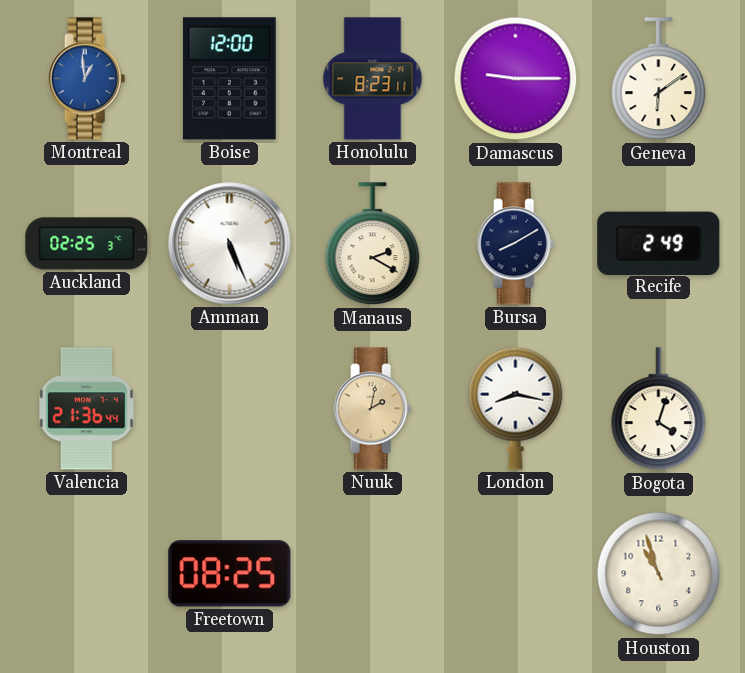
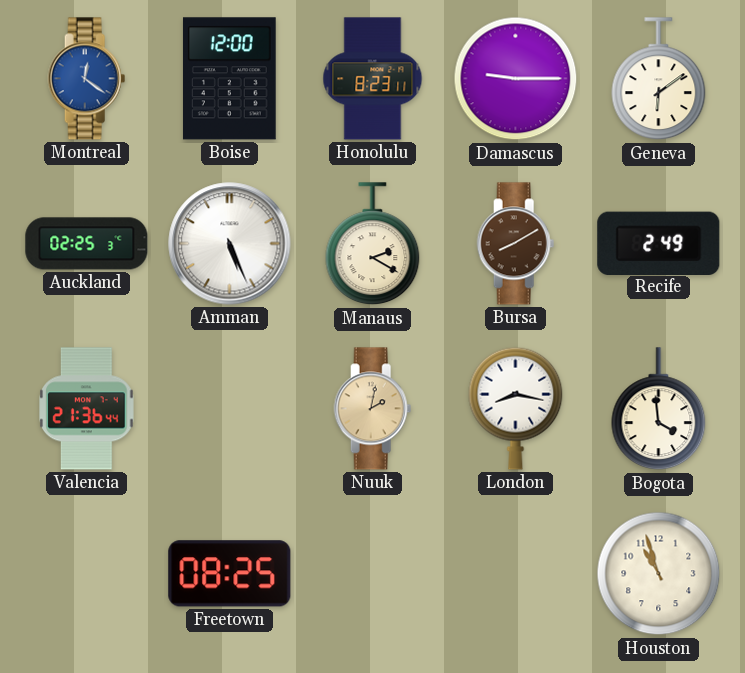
Montreal: 12:59 -> 12:21
Bursa dial: navy -> brown
Bogota: 4:03 -> 3:59
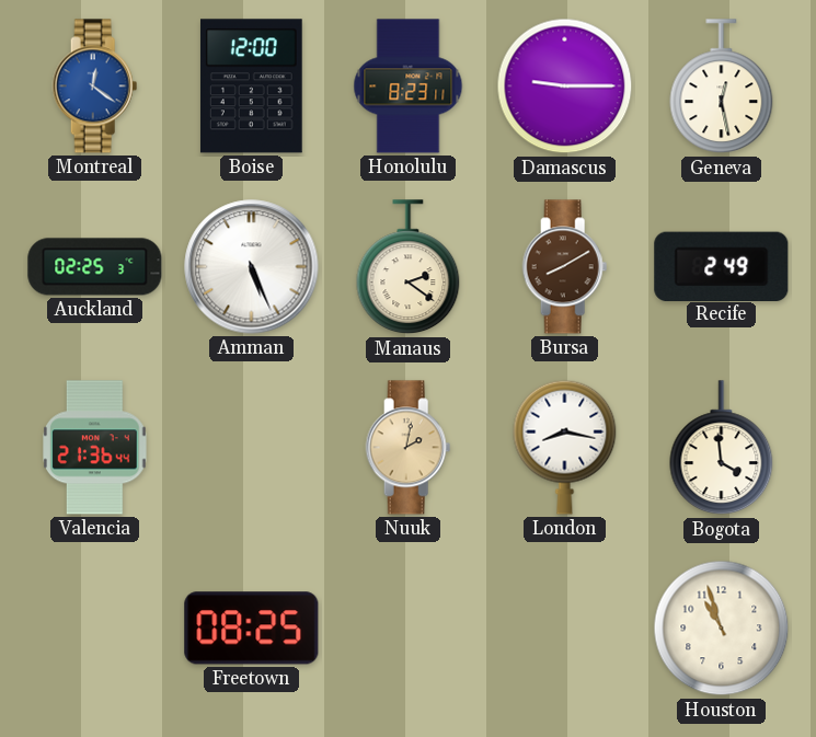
Geneva: 6:09 -> 12:28
Manaus: 2:20 -> 2:21
